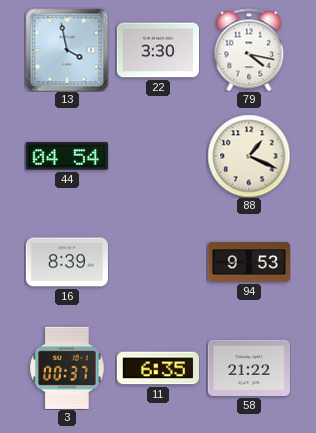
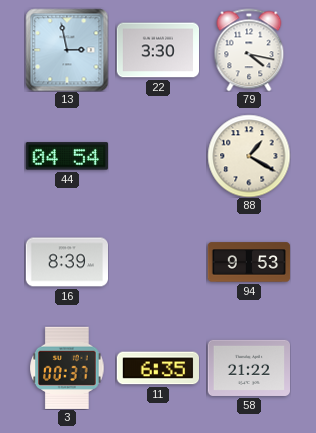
13: 3:58 -> 2:58
88: 1:19 -> 1:20
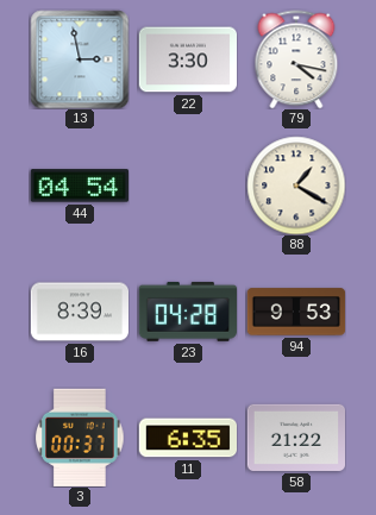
23: none -> 04:28
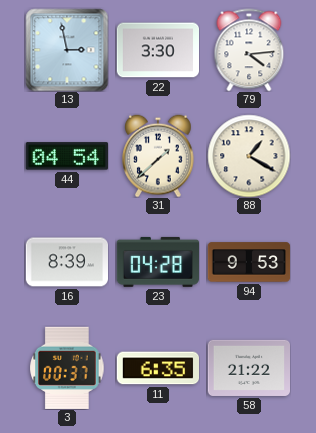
79: 4:17 -> 4:14
31: none -> 1:38
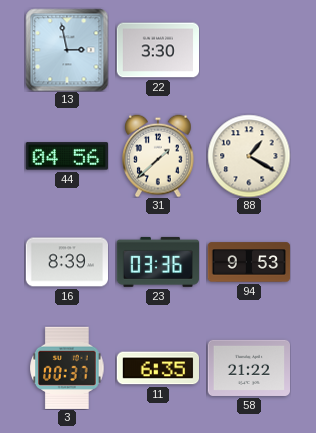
79: 4:14 -> none
44: 04:54 -> 04:56
23: 04:28 -> 03:36
